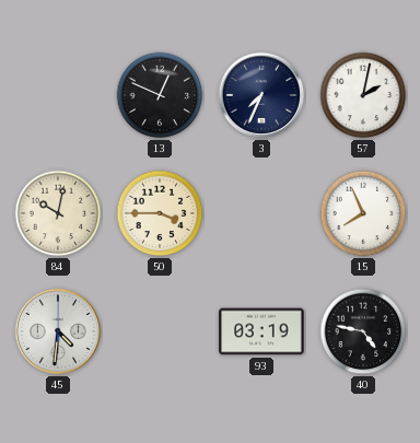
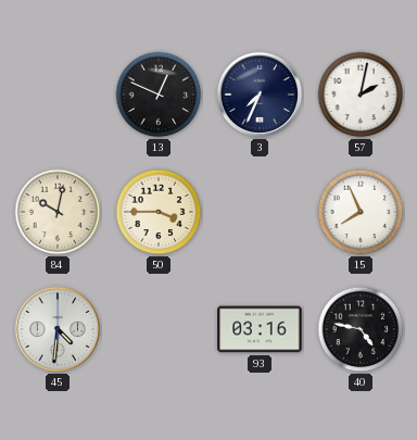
93: 03:19 -> 03:16
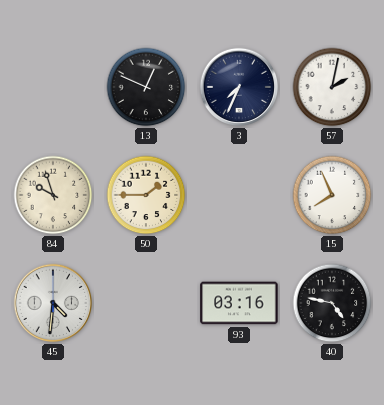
84: 10:02 -> 9:57
50: 3:45 -> 1:45
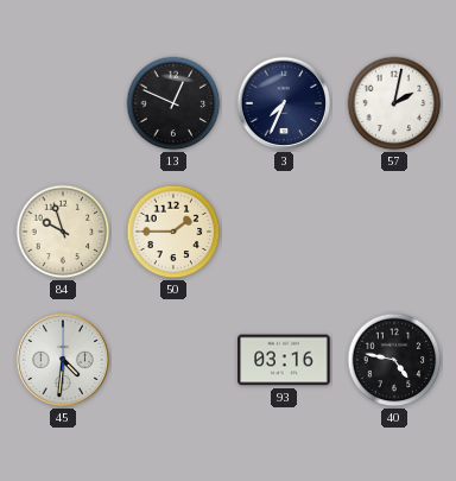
15: 7:56 -> none
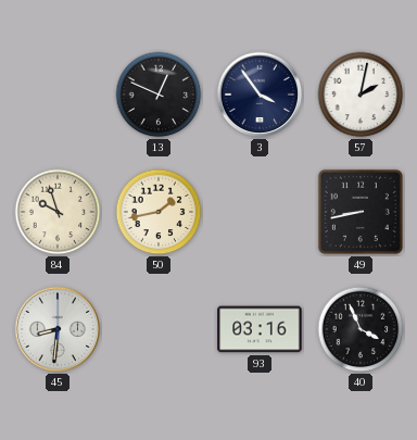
3: 7:34 -> 3:54
50: 1:45 -> 1:43
49: none -> 8:43
45: 4:31 -> 8:31
40: 4:47 -> 3:56
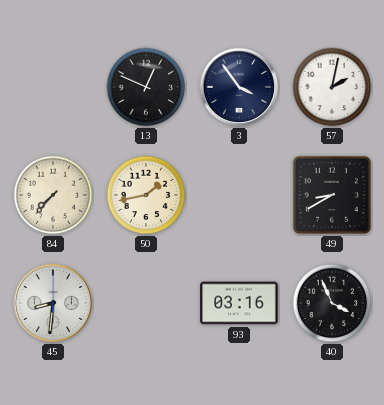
84: 9:57 -> 7:37
49: 8:43 -> 8:40
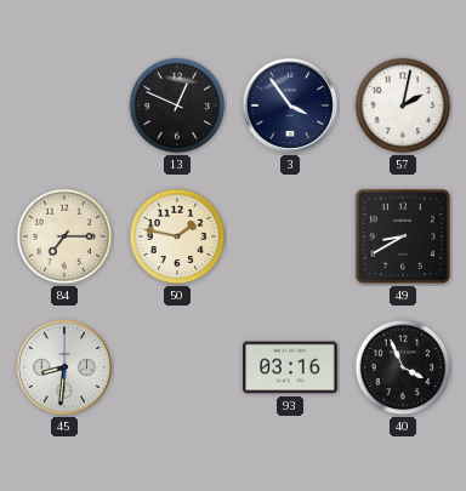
84: 7:37 -> 7:15
50: 1:43 -> 1:47
